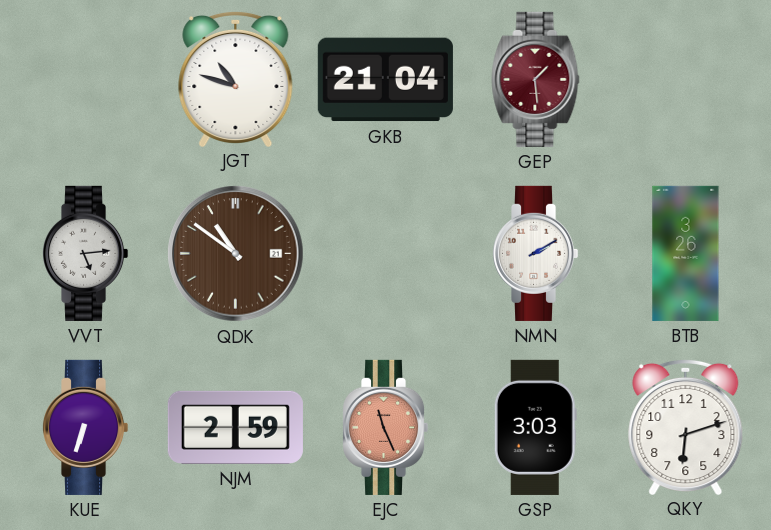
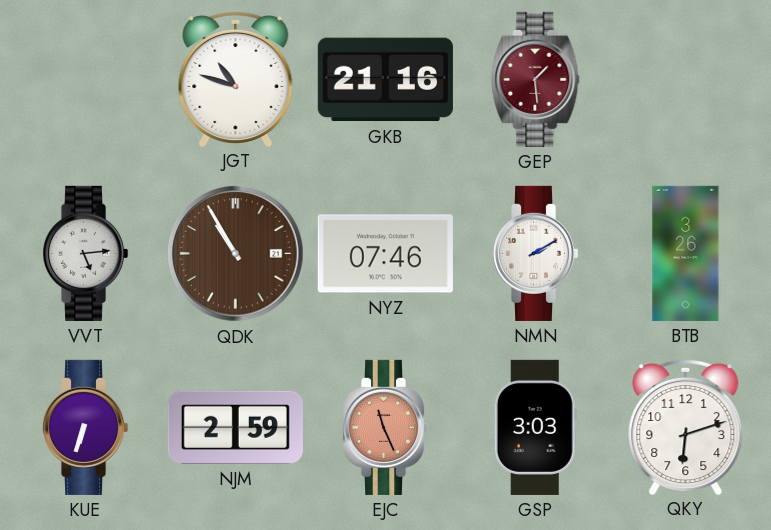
GKB: 21:04 -> 21:16
QDK: 10:51 -> 10:55
NYZ: none -> 07:46
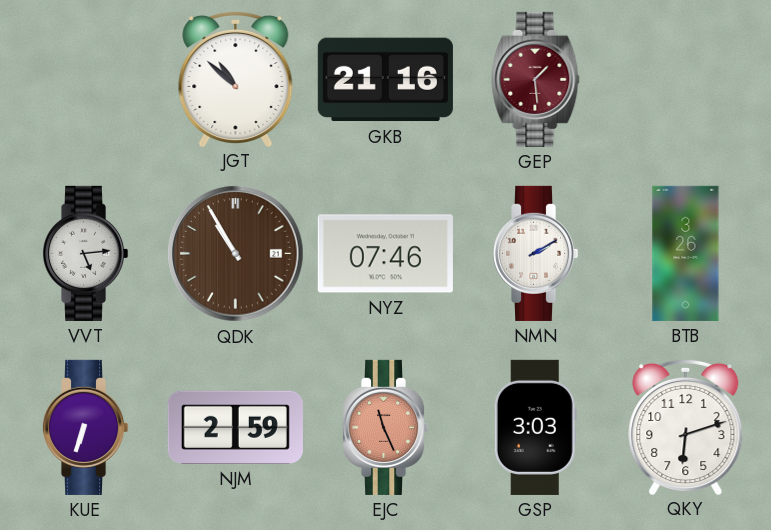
JGT: 10:48 -> 10:52
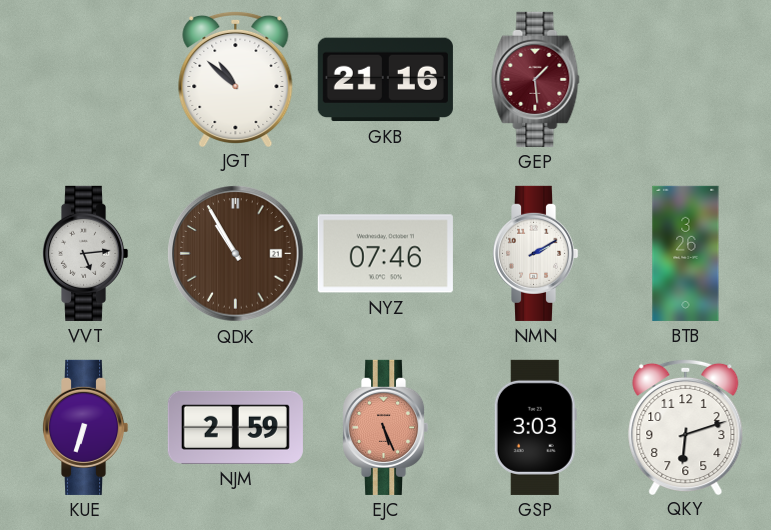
EJC: 11:26 -> 5:26
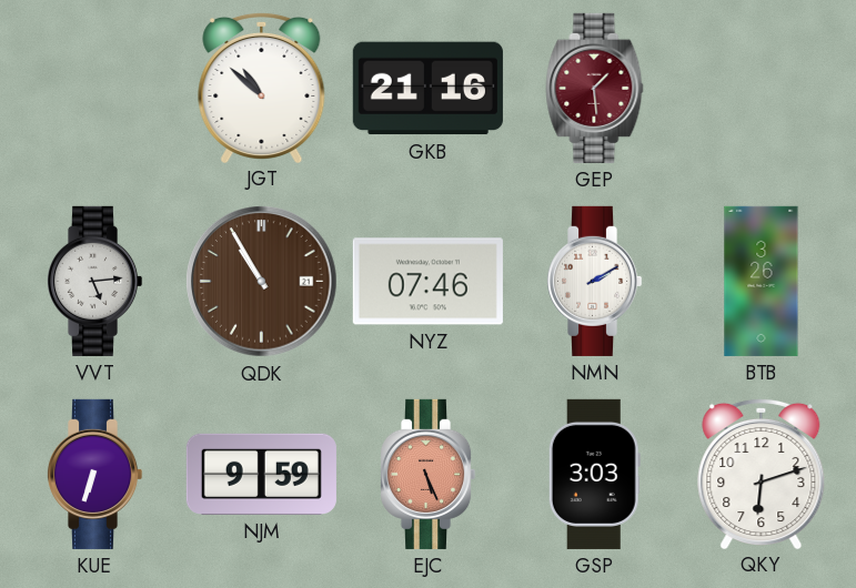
NJM: 2:59 -> 9:59
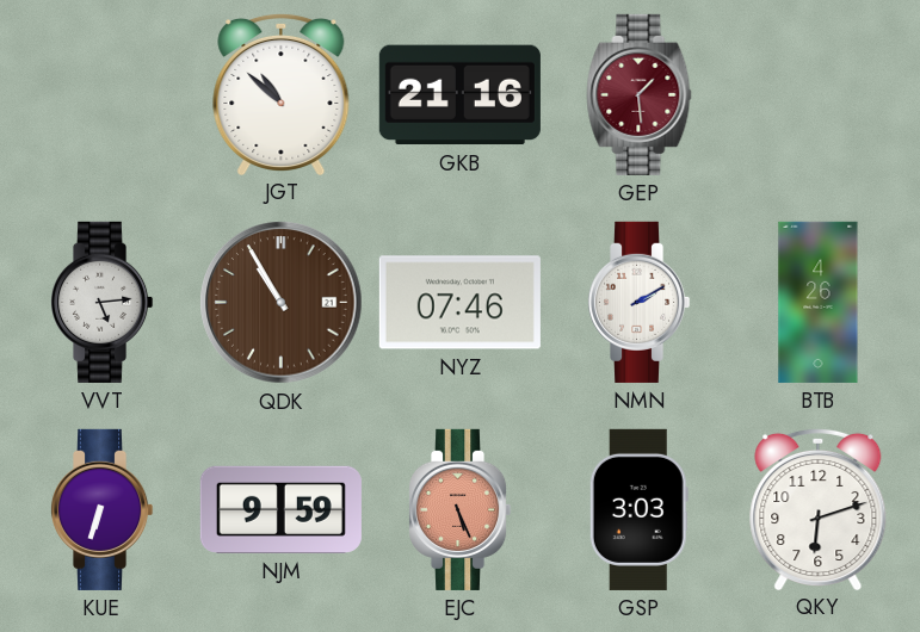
BTB: 3:26 -> 4:26
